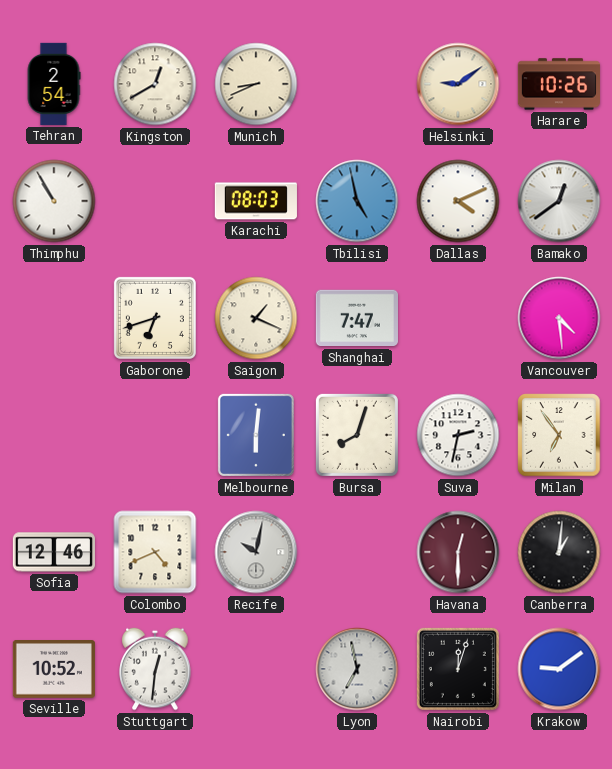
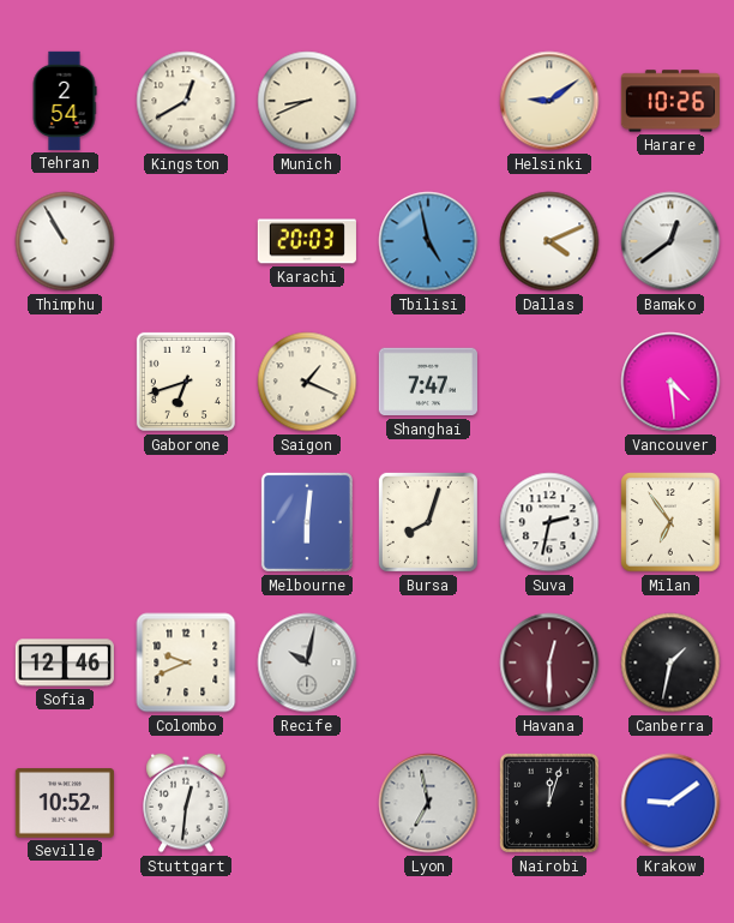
Karachi: 08:03 -> 20:03
Colombo: 4:41 -> 9:41
Canberra: 1:01 -> 1:32
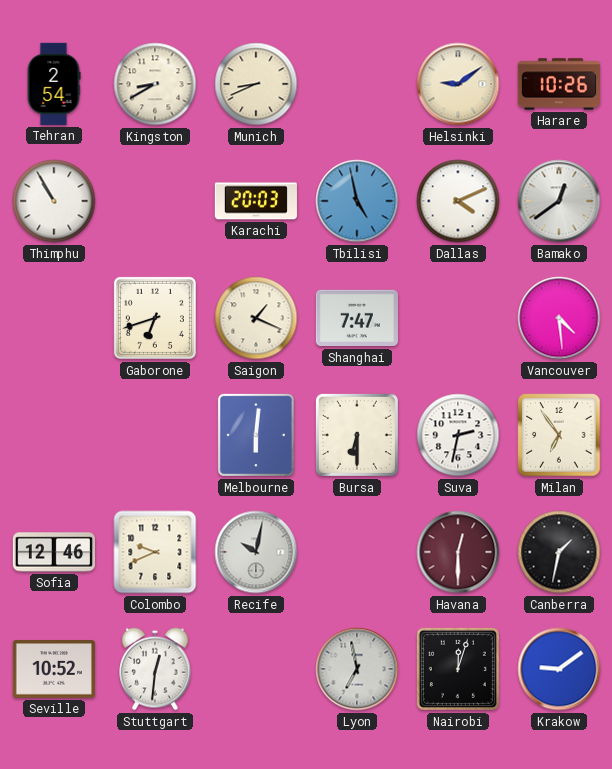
Kingston: 12:40 -> 8:40
Bursa: 8:03 -> 6:30
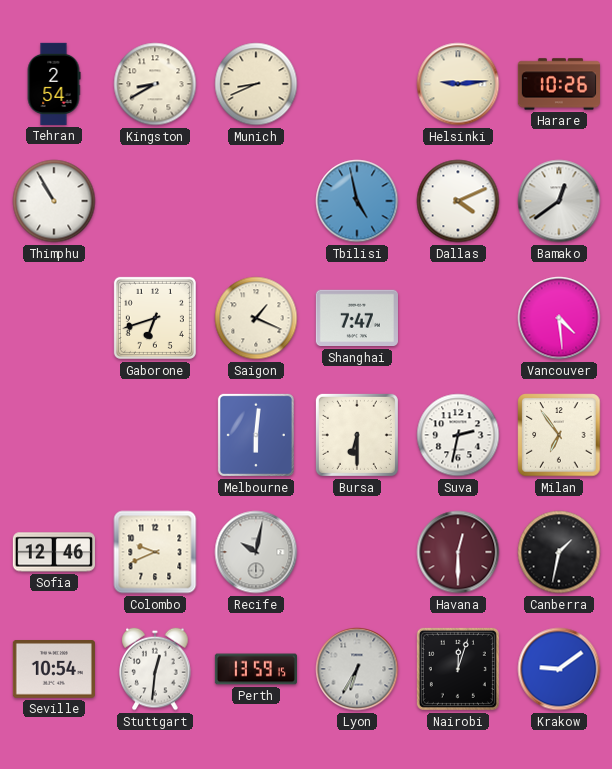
Helsinki: 9:09 -> 9:14
Karachi: 20:03 -> none
Seville: 10:52 -> 10:54
Perth: none -> 13:59
Lyon: 6:58 -> 6:35
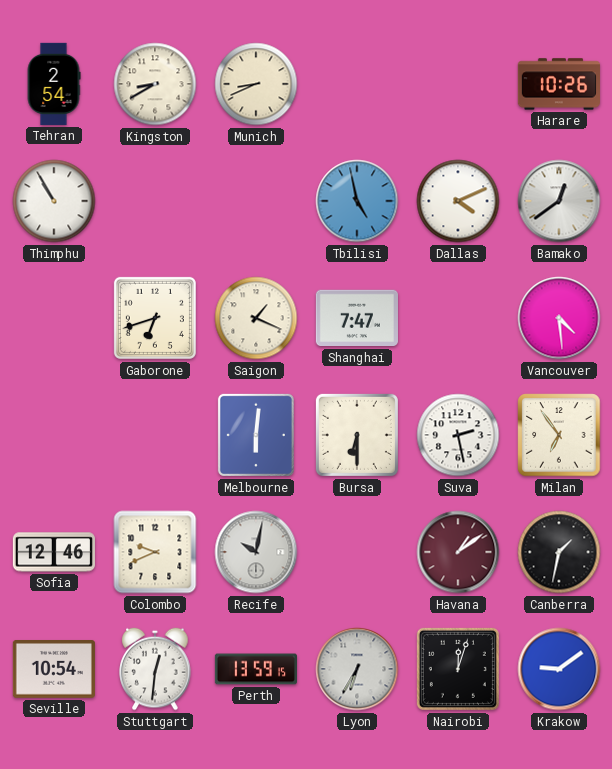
Helsinki: 9:14 -> none
Suva: 2:32 -> 2:28
Havana: 12:30 -> 1:09
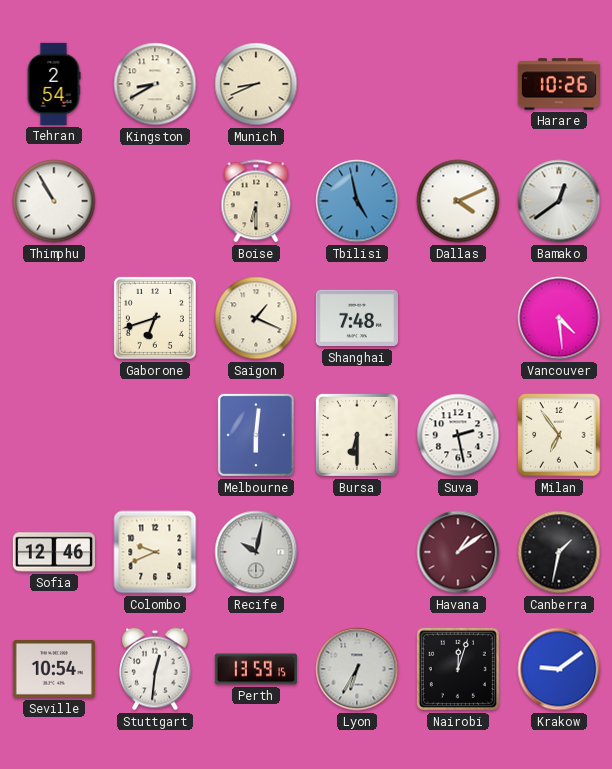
Boise: none -> 6:30
Shanghai: 7:47 -> 7:48
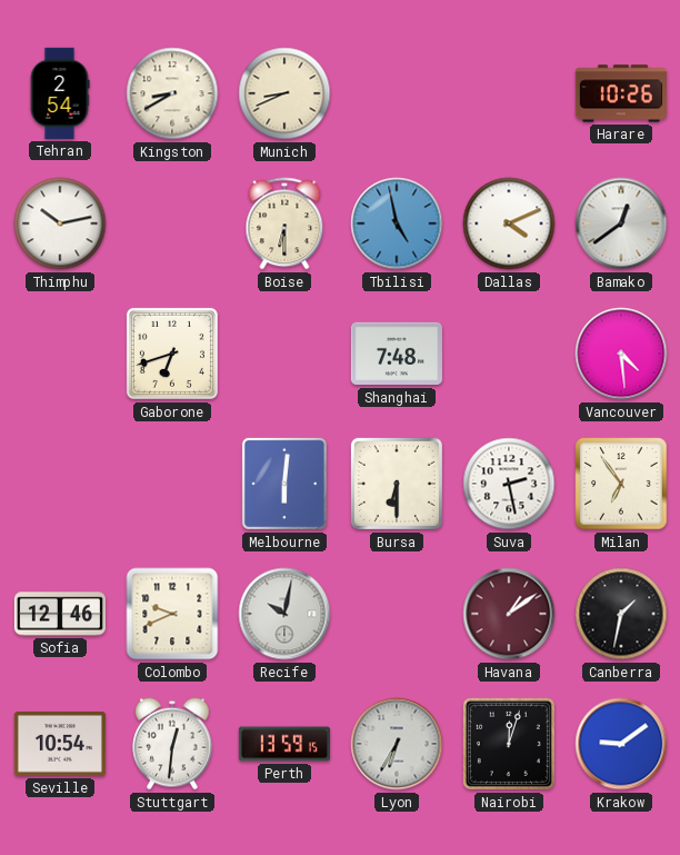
Thimphu: 10:55 -> 10:13
Saigon: 1:19 -> none
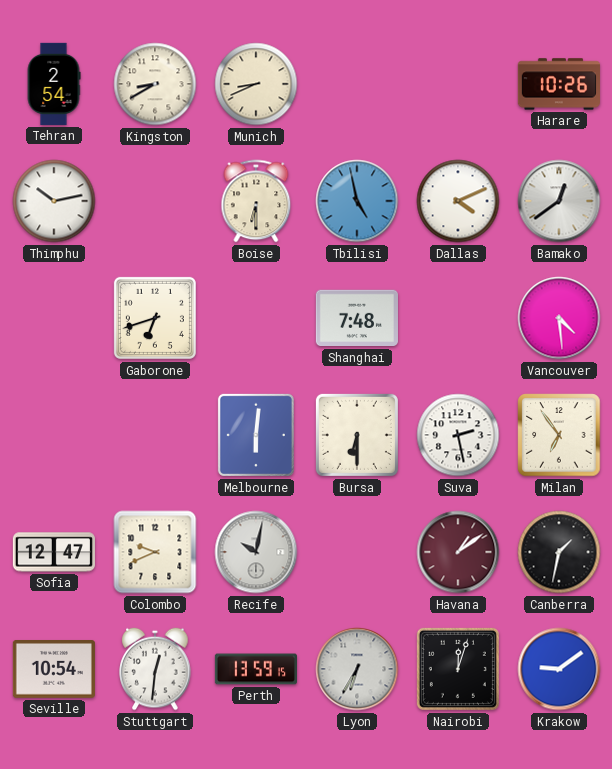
Sofia: 12:46 -> 12:47
